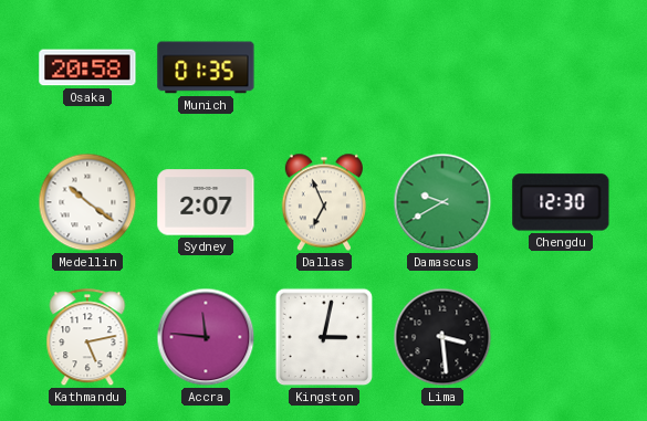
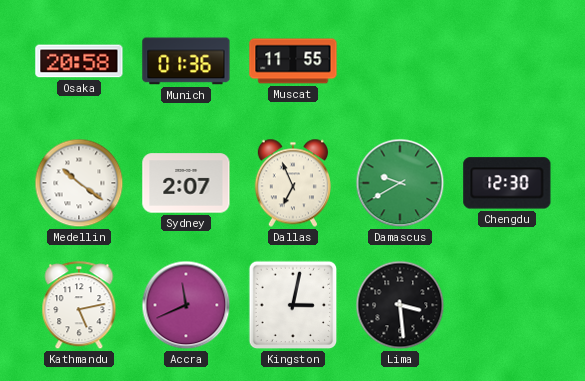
Munich: 01:35 -> 01:36
Muscat: none -> 11:55
Accra: 11:46 -> 11:41
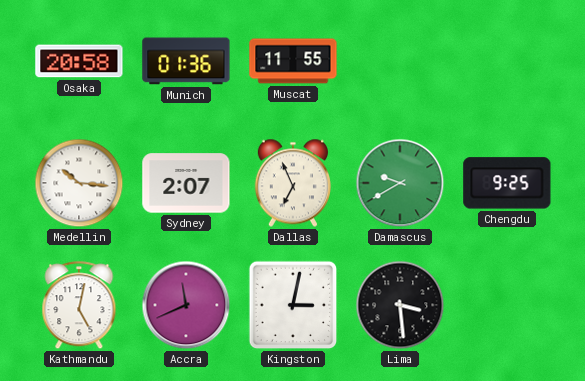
Medellin: 10:21 -> 10:16
Chengdu: 12:30 -> 9:25
Kathmandu: 5:13 -> 5:02
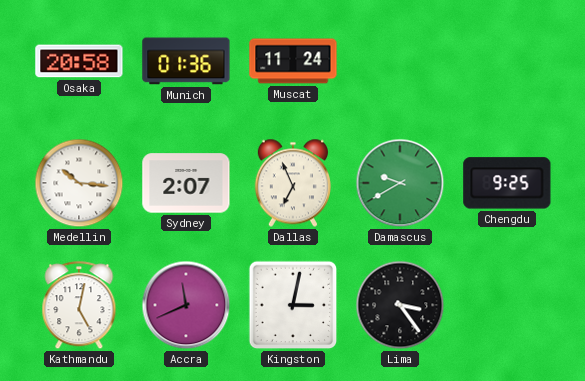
Muscat: 11:55 -> 11:24
Lima: 3:29 -> 3:24
